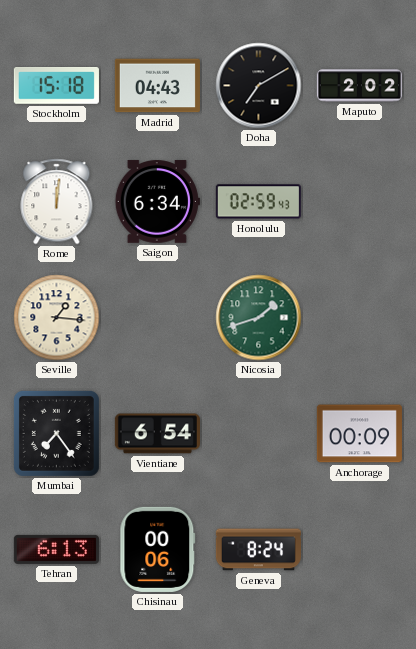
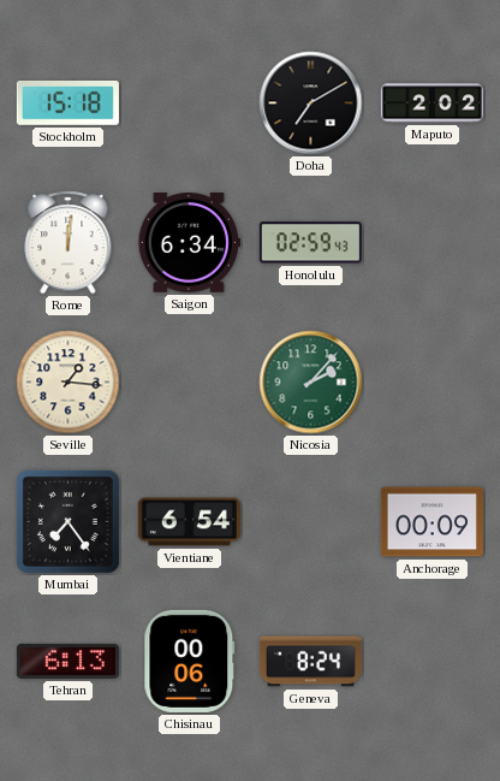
Madrid: 04:43 -> none
Nicosia: 1:42 -> 2:07
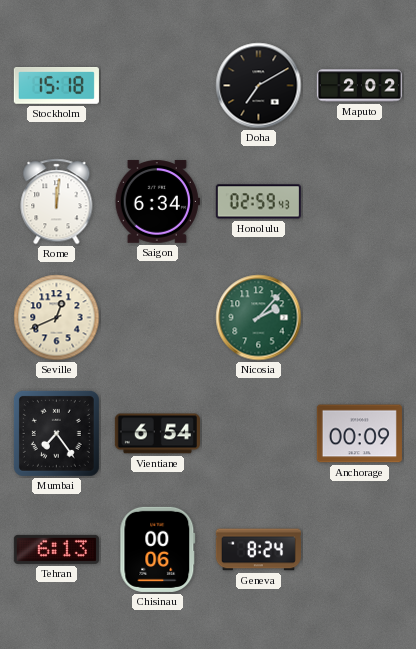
Seville: 1:16 -> 12:41
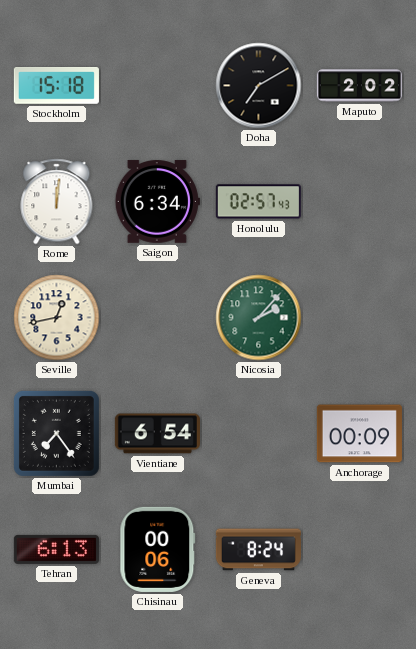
Honolulu: 02:59 -> 02:57
Seville: 12:41 -> 12:43
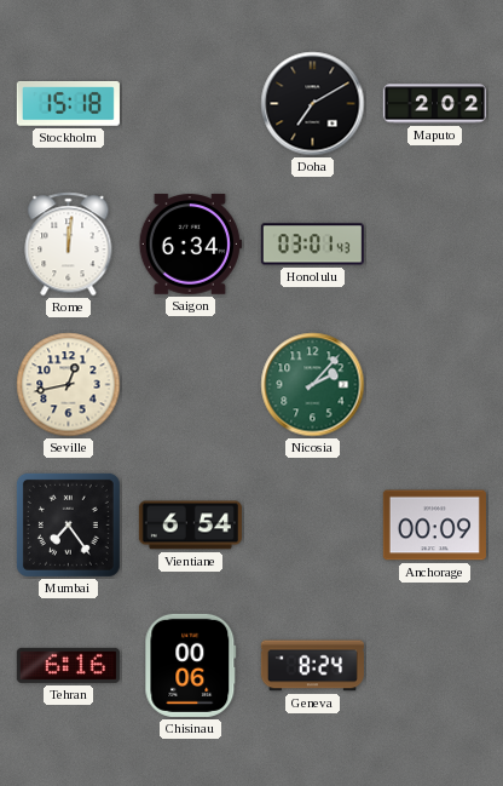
Honolulu: 02:57 -> 03:01
Tehran: 6:13 -> 6:16
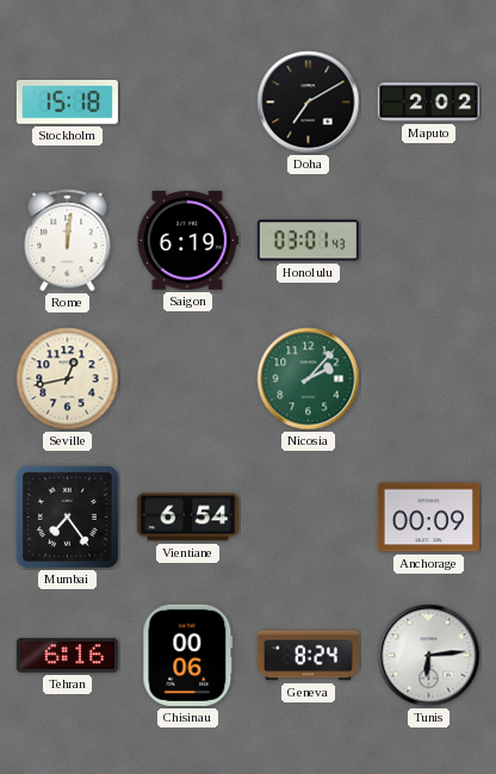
Saigon: 6:34 -> 6:19
Tunis: none -> 6:14
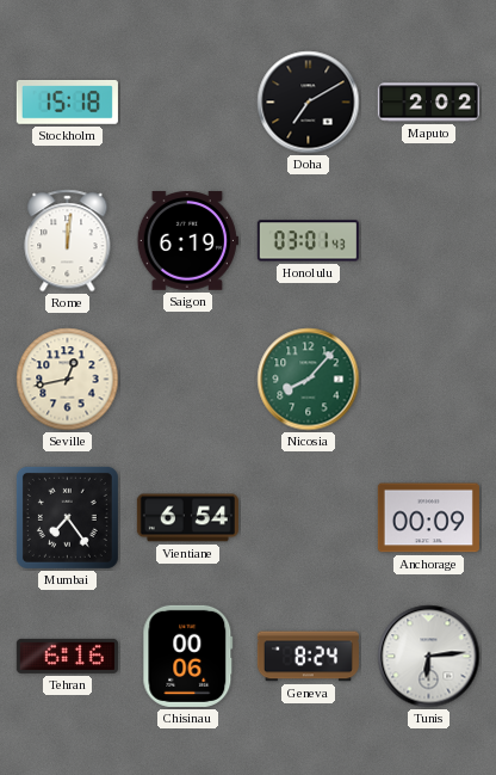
Nicosia: 2:07 -> 8:07
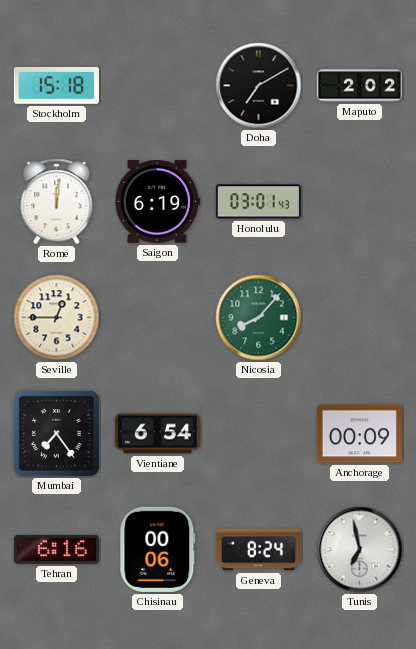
Seville: 12:43 -> 12:45
Tunis: 6:14 -> 6:58
